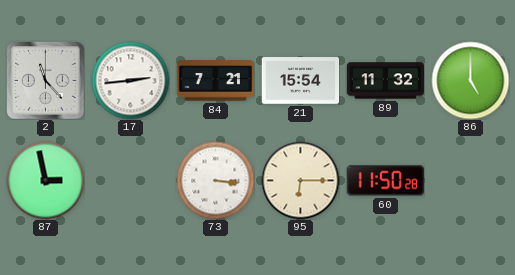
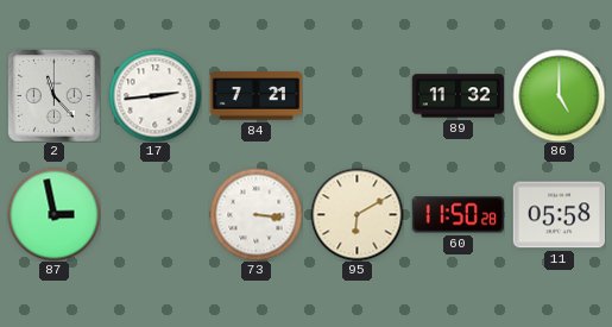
21: 15:54 -> none
95: 6:15 -> 6:10
11: none -> 05:58
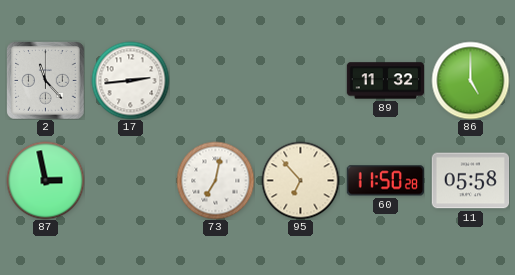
84: 7:21 -> none
73: 3:16 -> 7:02
95: 6:10 -> 6:53
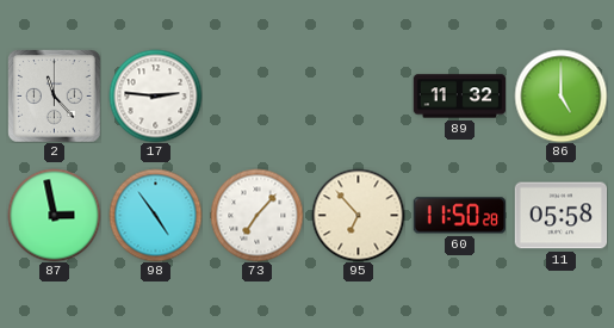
17: 2:44 -> 2:46
98: none -> 4:54
73: 7:02 -> 7:07
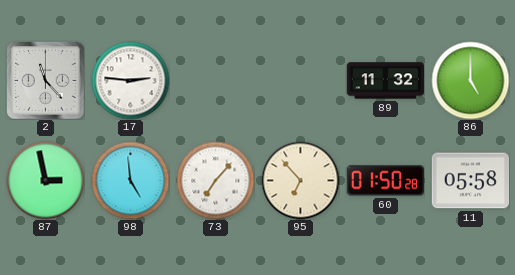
98: 4:54 -> 4:59
60: 11:50 -> 01:50
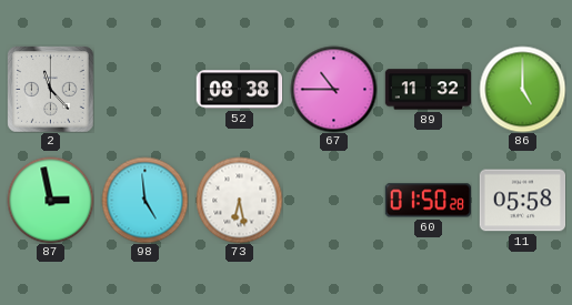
17: 2:46 -> none
52: none -> 08:38
67: none -> 10:45
73: 7:07 -> 6:28
95: 6:53 -> none
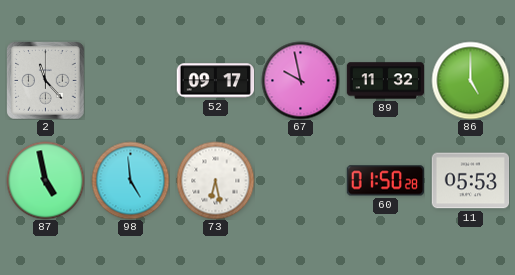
52: 08:38 -> 09:17
67: 10:45 -> 9:58
87: 2:58 -> 4:58
11: 05:58 -> 05:53
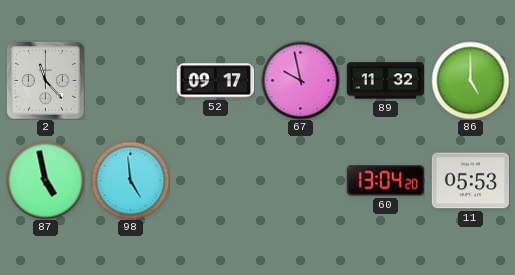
73: 6:28 -> none
60: 01:50 -> 13:04
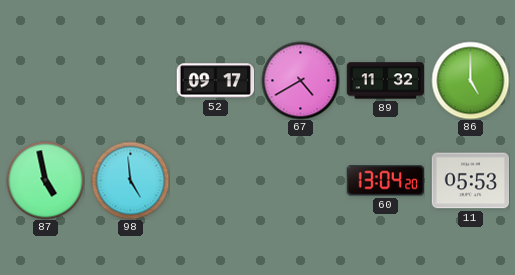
2: 11:23 -> none
67: 9:58 -> 4:40
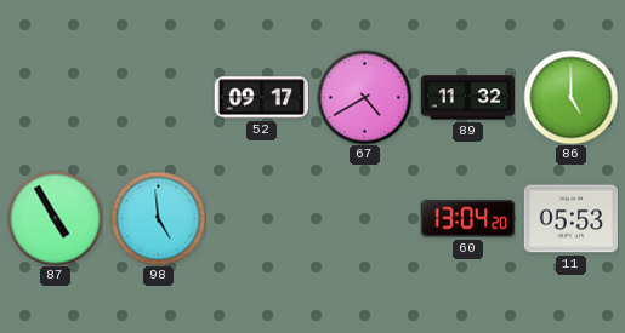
87: 4:58 -> 4:55
